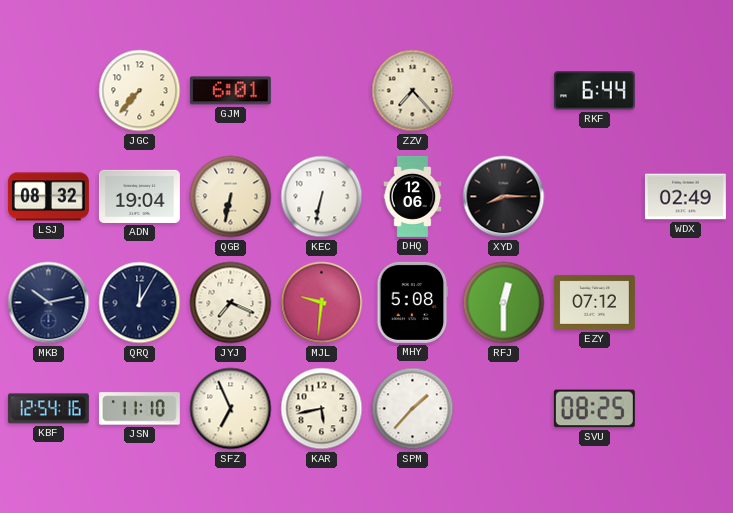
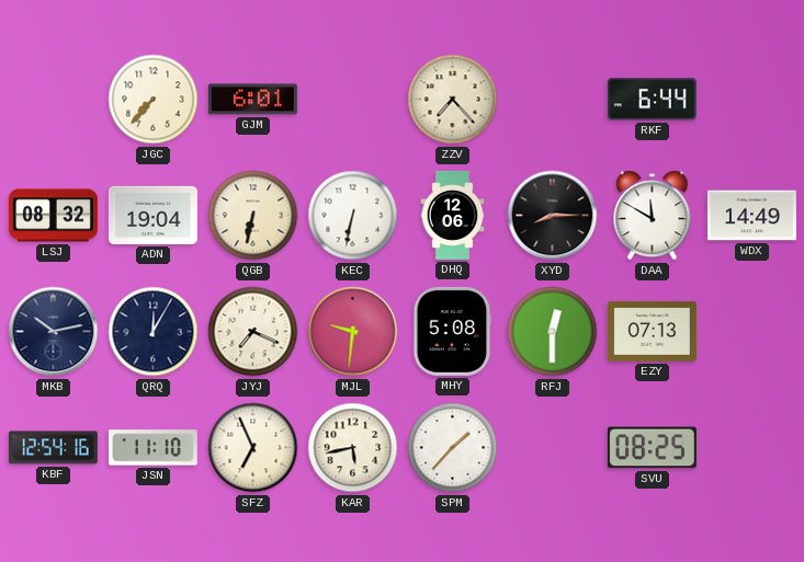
DAA: none -> 11:50
WDX: 02:49 -> 14:49
EZY: 07:12 -> 07:13
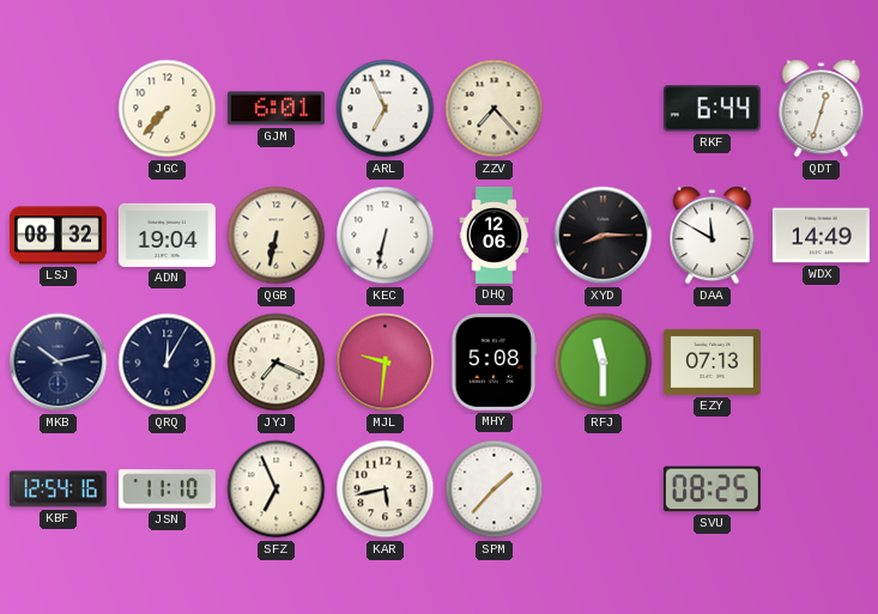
ARL: none -> 6:56
QDT: none -> 12:33
RFJ: 12:30 -> 11:30
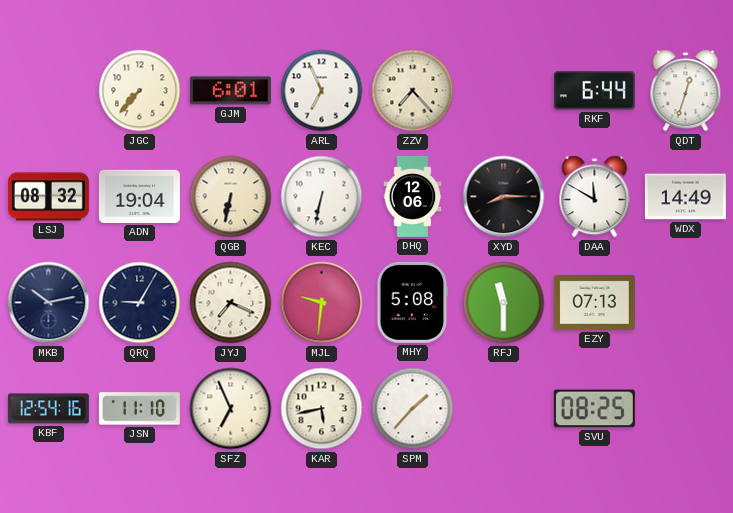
QRQ: 12:05 -> 9:05
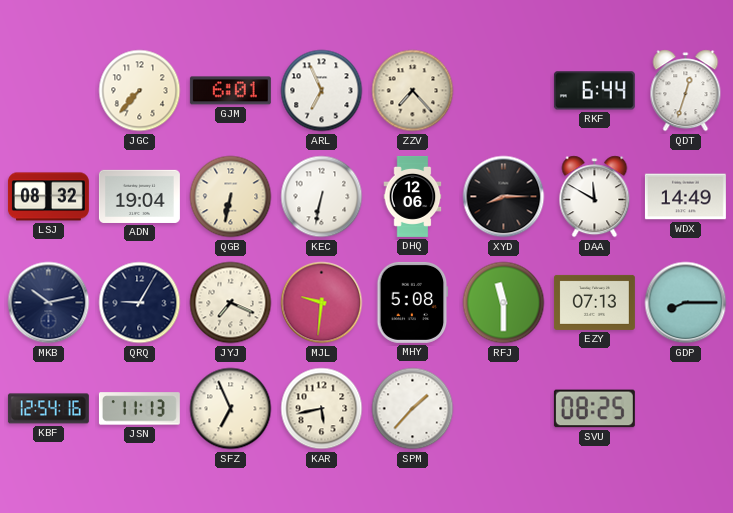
GDP: none -> 8:15
JSN: 11:10 -> 11:13
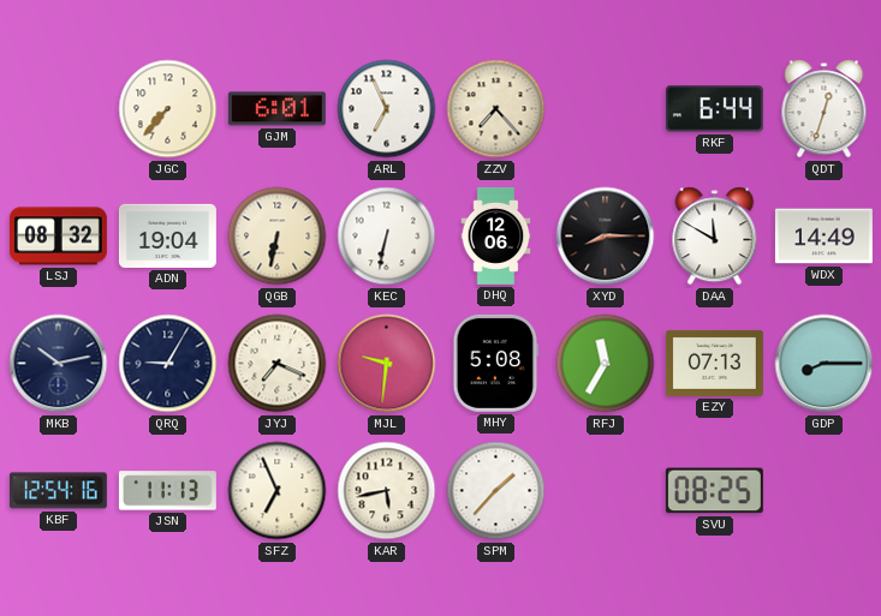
RFJ: 11:30 -> 11:35
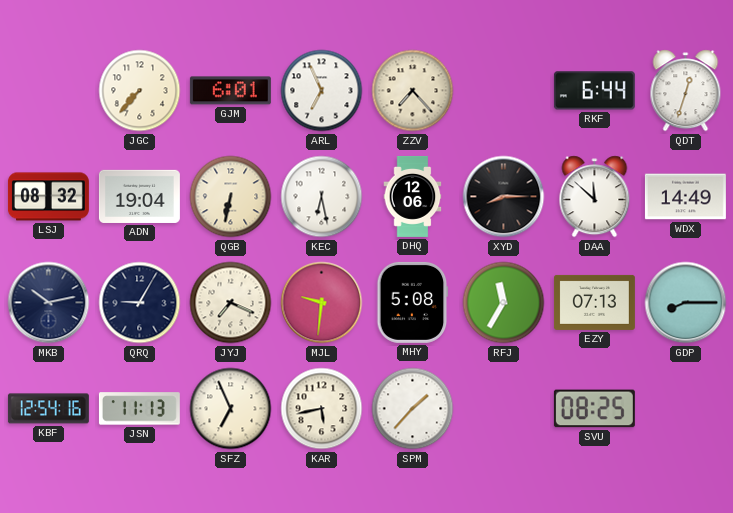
KEC: 6:32 -> 6:28
DAA: 11:50 -> 11:52
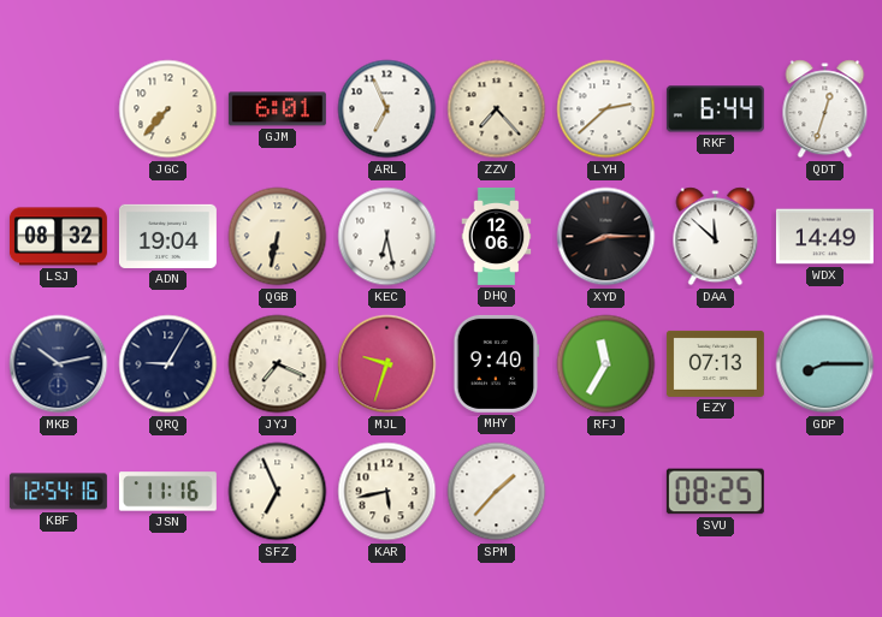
LYH: none -> 2:38
MJL: 9:31 -> 9:33
MHY: 5:08 -> 9:40
JSN: 11:13 -> 11:16
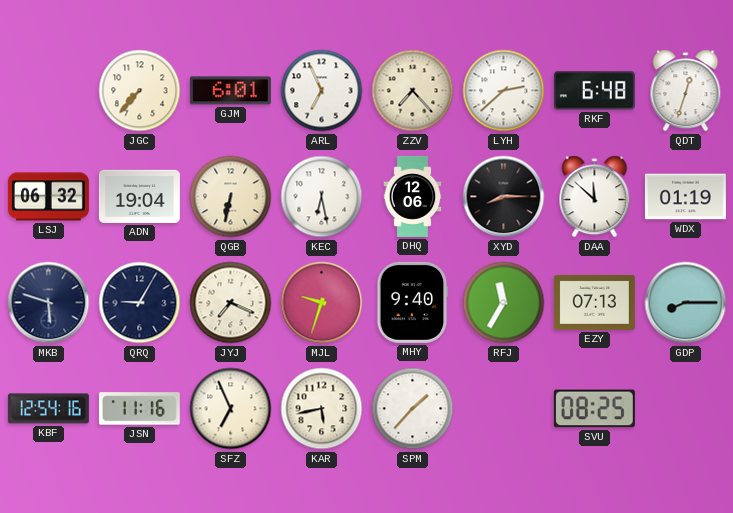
RKF: 6:44 -> 6:48
LSJ: 08:32 -> 06:32
WDX: 14:49 -> 01:19
MKB: 10:13 -> 5:48
